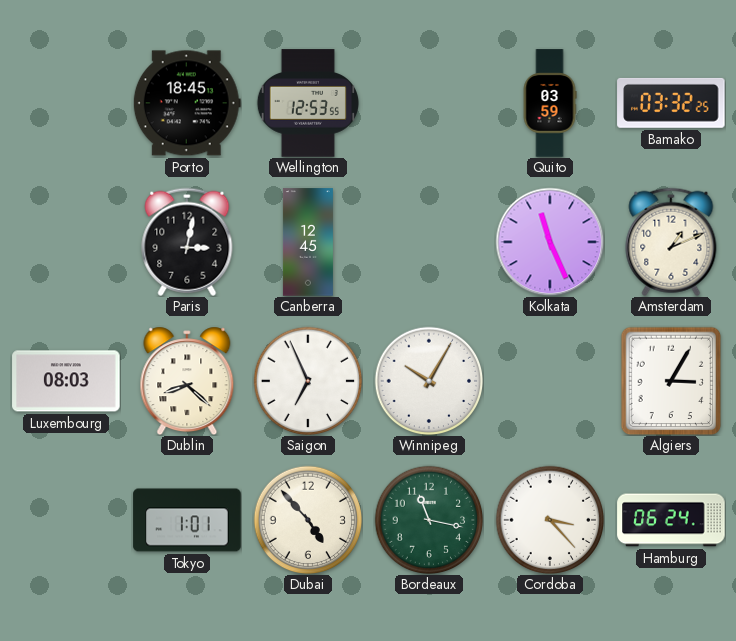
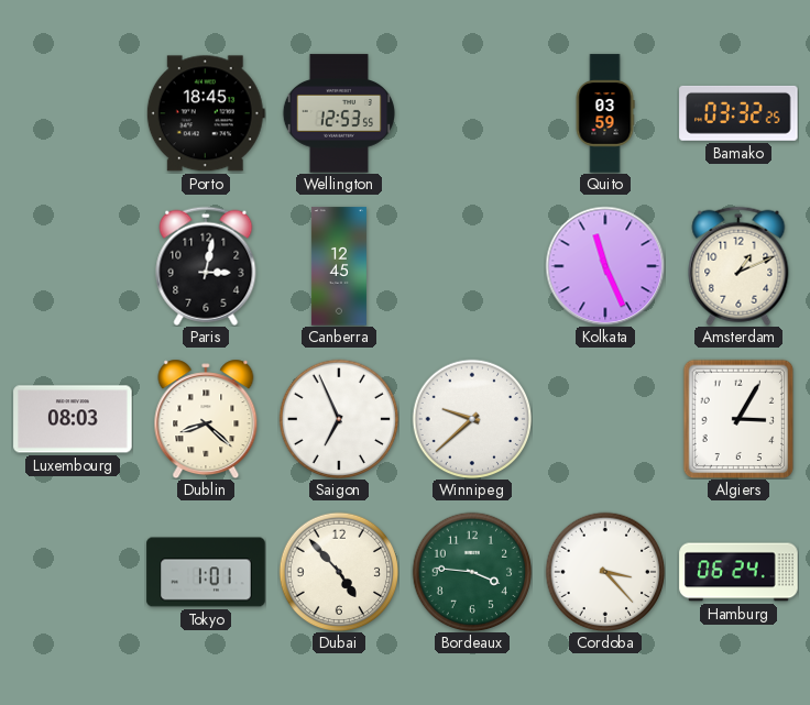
Winnipeg: 10:05 -> 9:38
Bordeaux: 11:17 -> 3:46
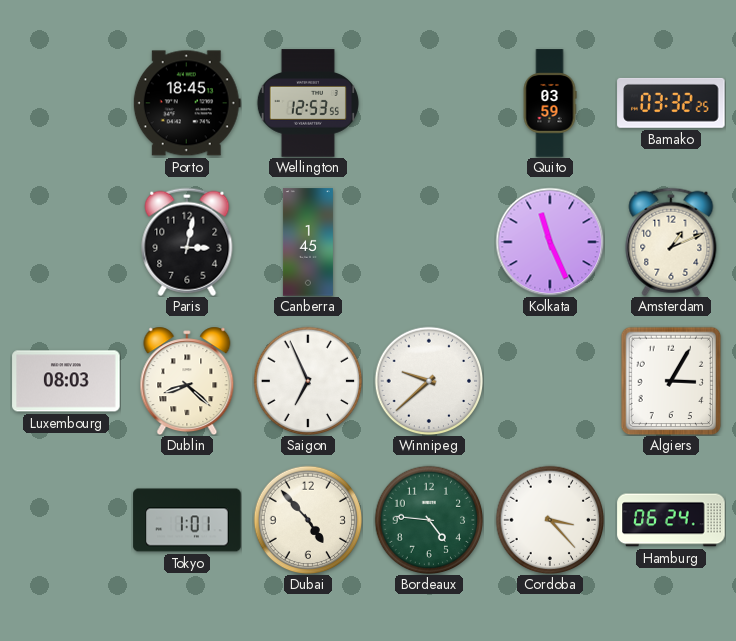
Canberra: 12:45 -> 1:45
Bordeaux: 3:46 -> 4:46
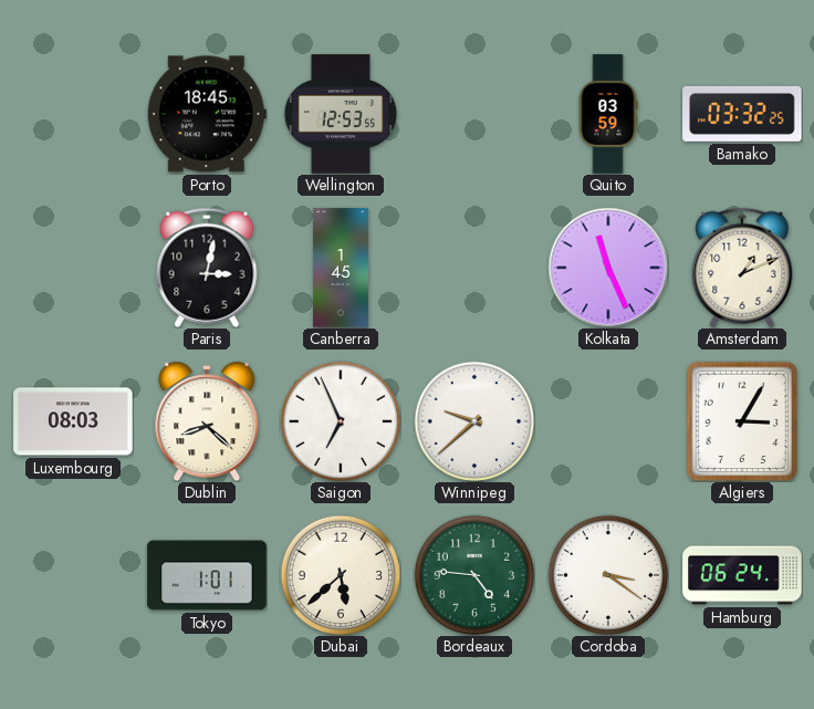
Dubai: 4:53 -> 5:38
Cordoba: 3:23 -> 3:21
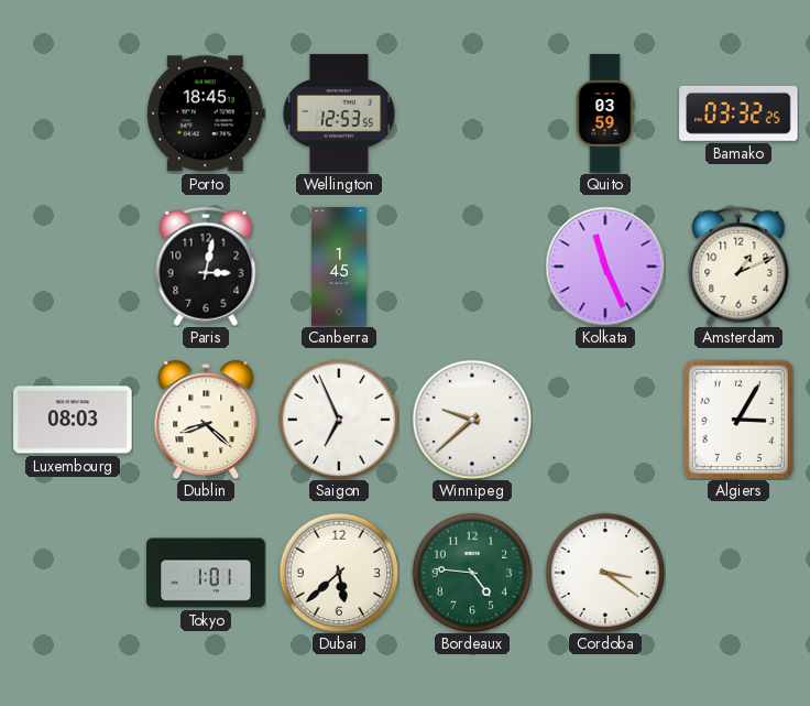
Hamburg: 06:24 -> none
